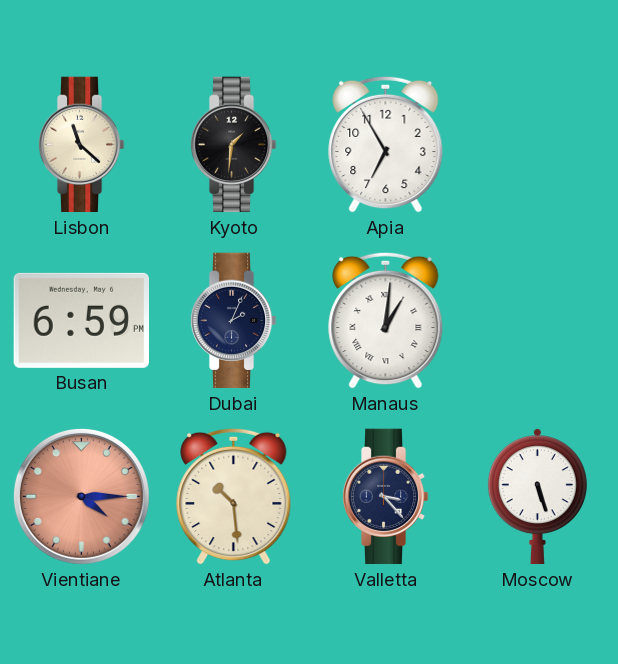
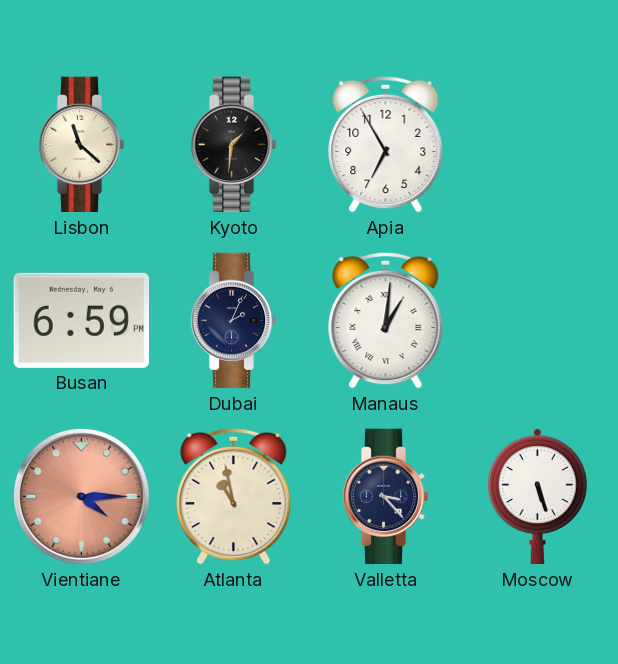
Atlanta: 10:29 -> 10:58
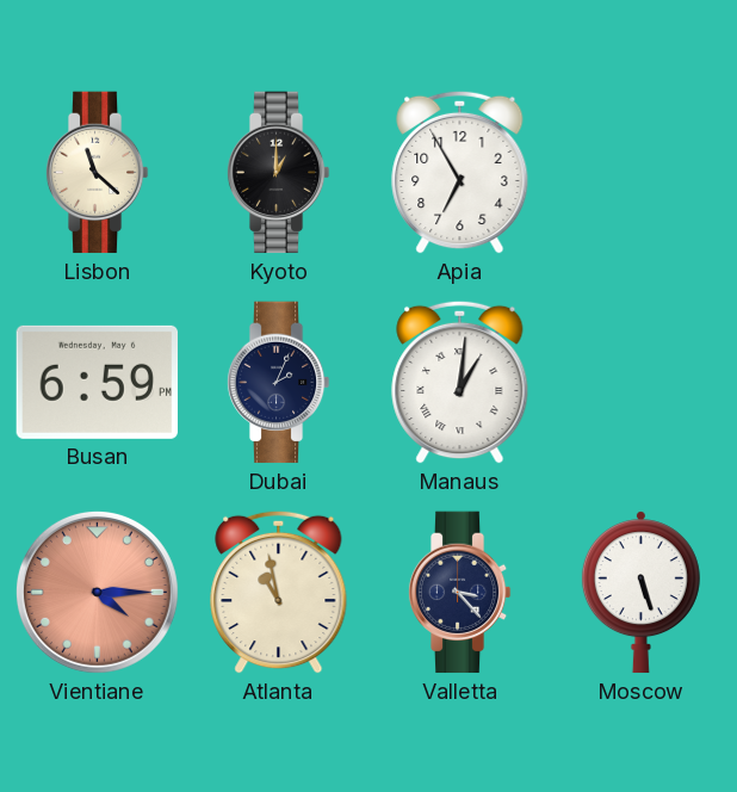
Kyoto: 1:31 -> 1:00
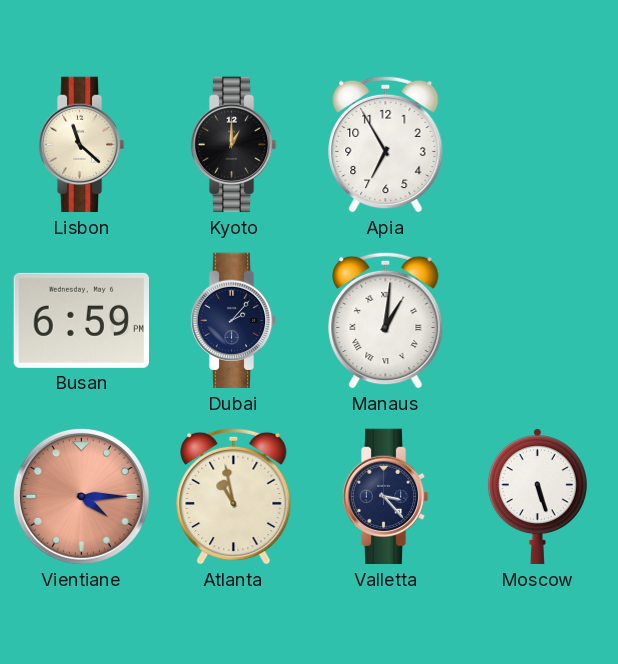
Dubai: 2:04 -> 2:07
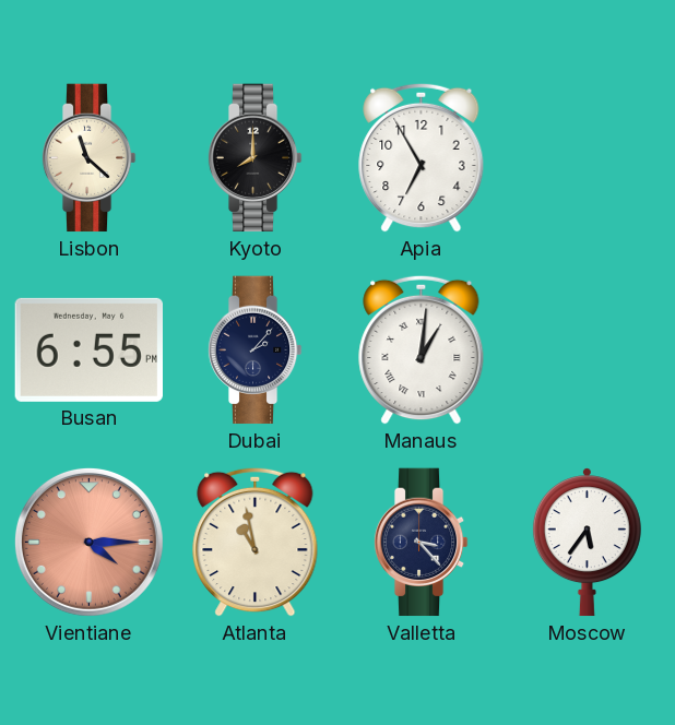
Kyoto: 1:00 -> 8:00
Busan: 6:59 -> 6:55
Moscow: 5:27 -> 5:36
